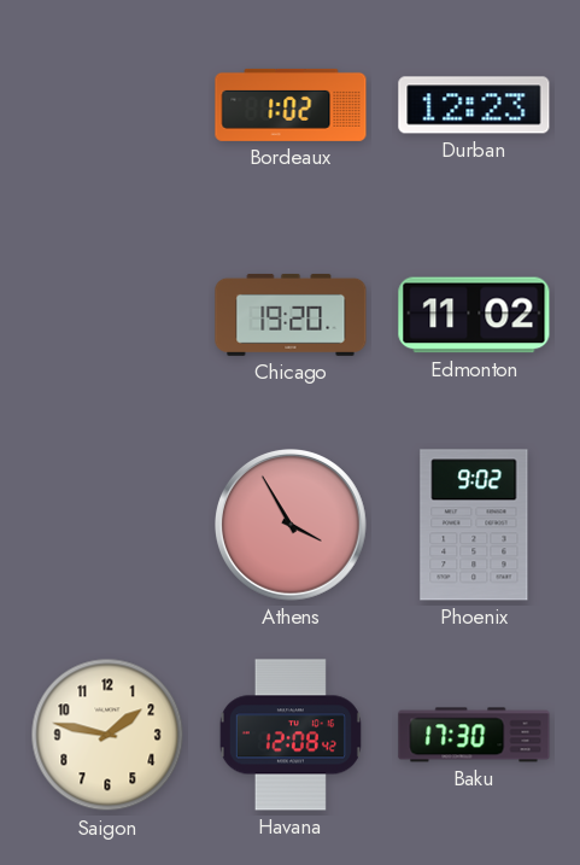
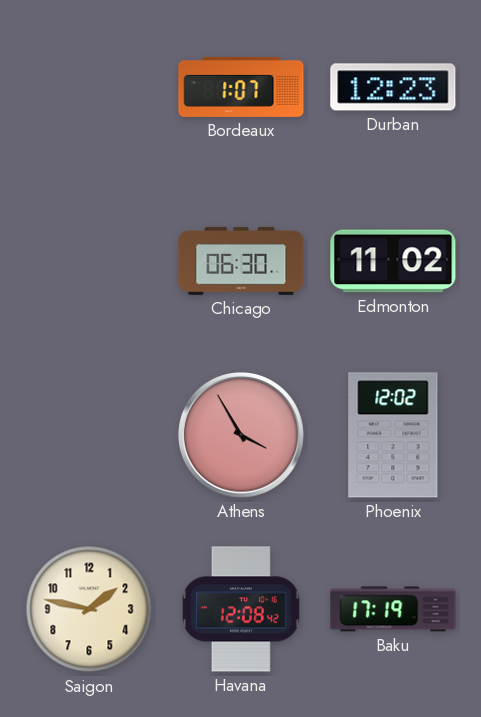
Bordeaux: 1:02 -> 1:07
Chicago: 19:20 -> 06:30
Phoenix: 9:02 -> 12:02
Baku: 17:30 -> 17:19
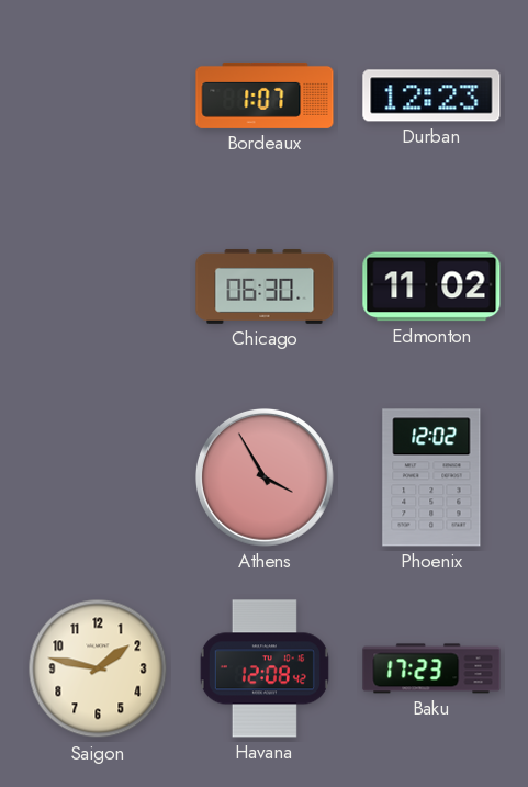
Baku: 17:19 -> 17:23
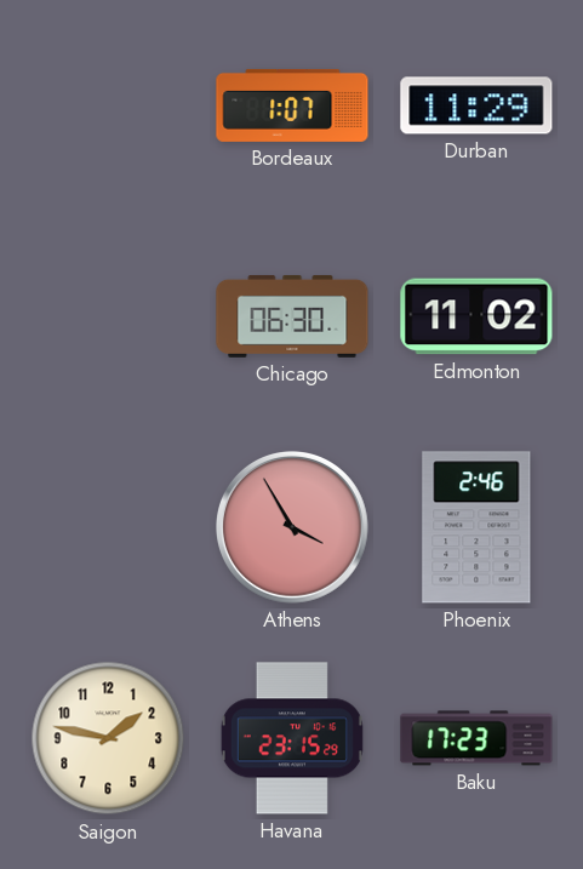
Durban: 12:23 -> 11:29
Phoenix: 12:02 -> 2:46
Havana: 12:08 -> 23:15
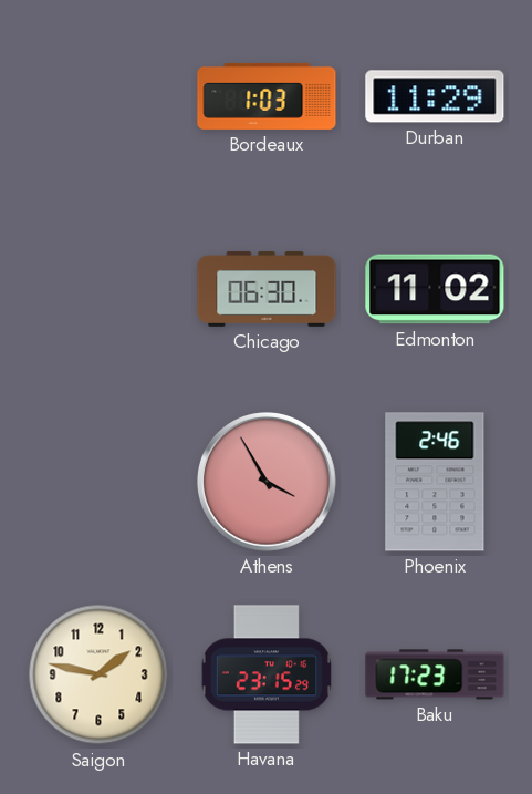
Bordeaux: 1:07 -> 1:03
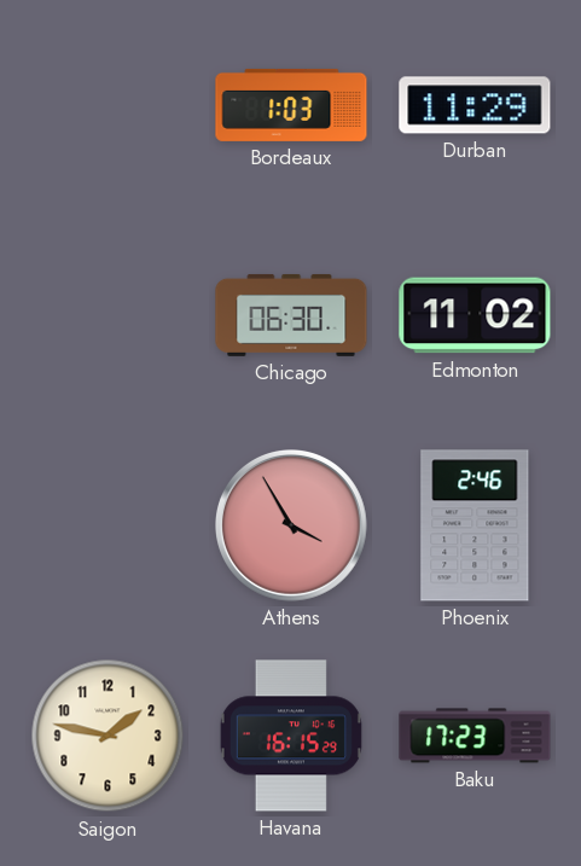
Havana: 23:15 -> 16:15
